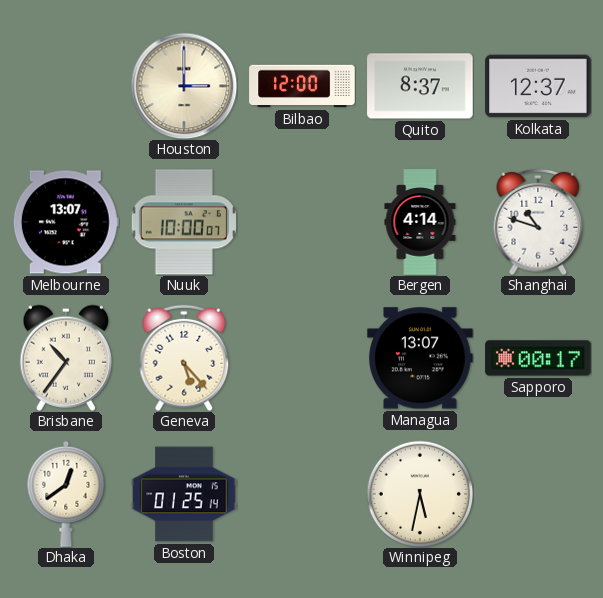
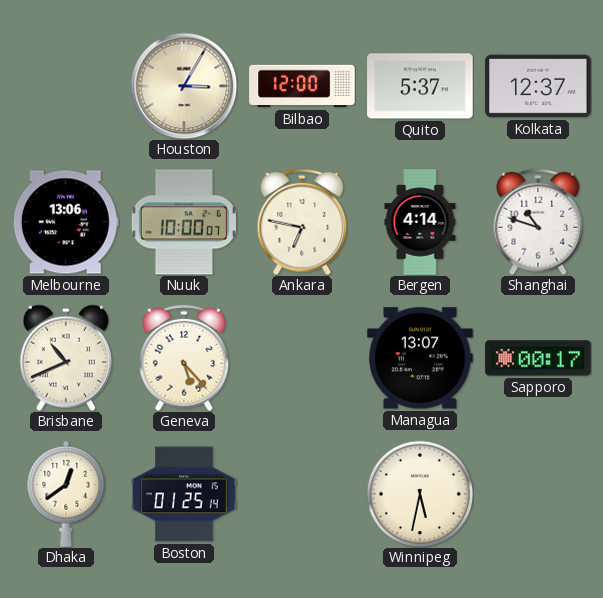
Houston: 3:00 -> 3:05
Quito: 8:37 -> 5:37
Melbourne: 13:07 -> 13:06
Ankara: none -> 6:47
Brisbane: 10:36 -> 10:41
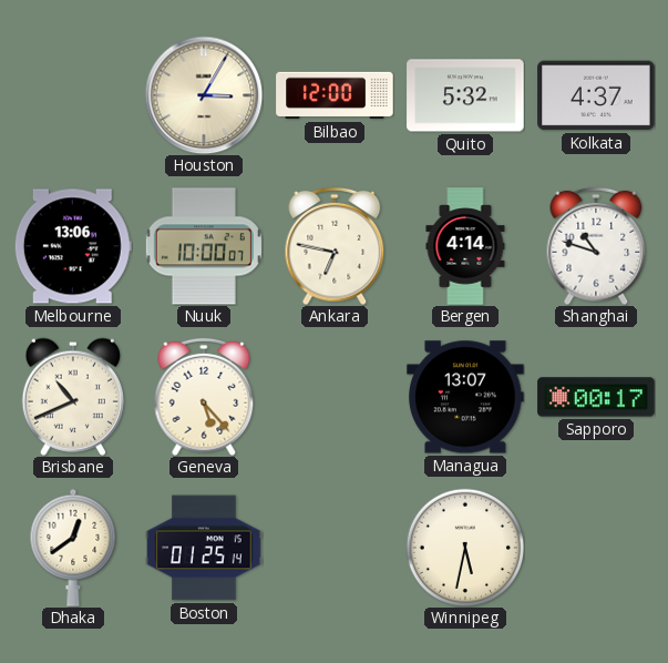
Quito: 5:37 -> 5:32
Kolkata: 12:37 -> 4:37
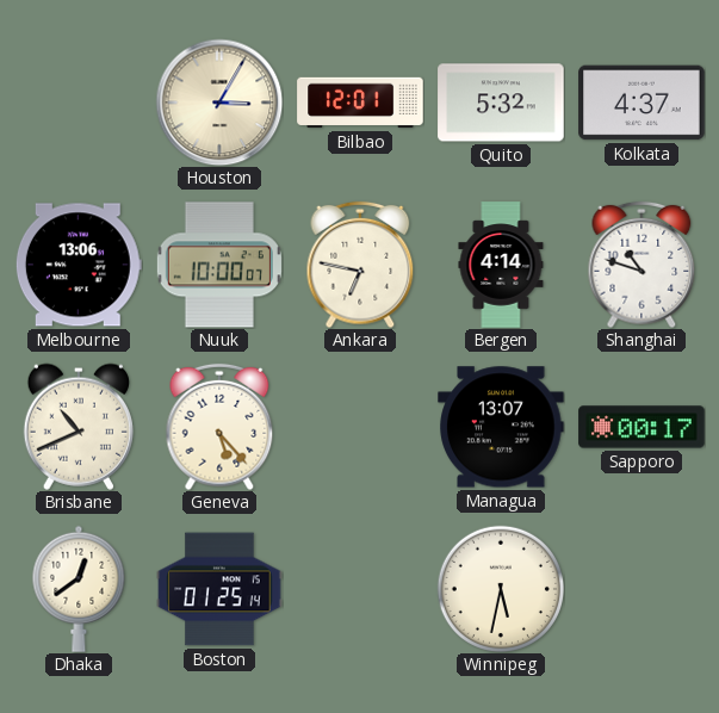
Bilbao: 12:00 -> 12:01
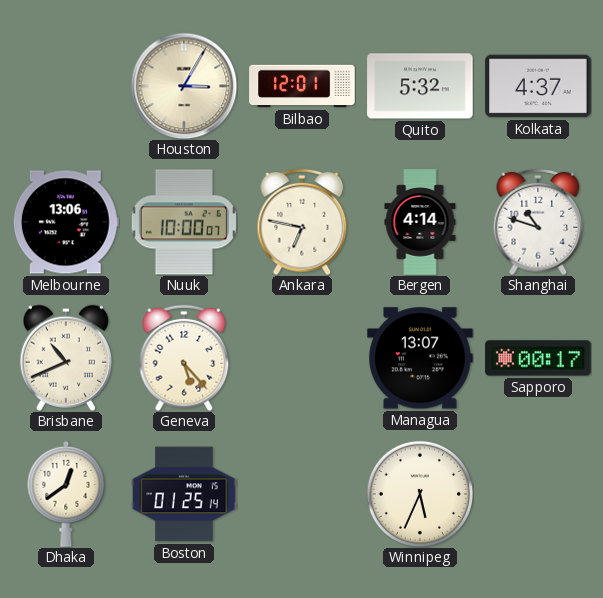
Winnipeg: 5:32 -> 5:34
